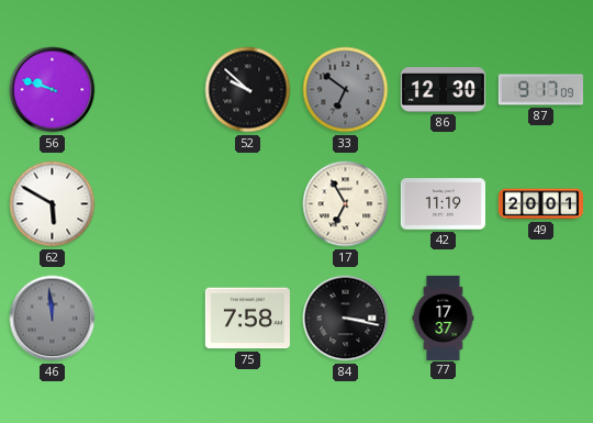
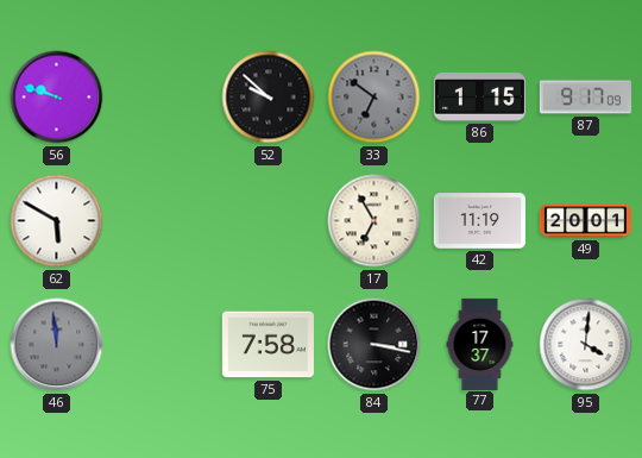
86: 12:30 -> 1:15
95: none -> 4:01
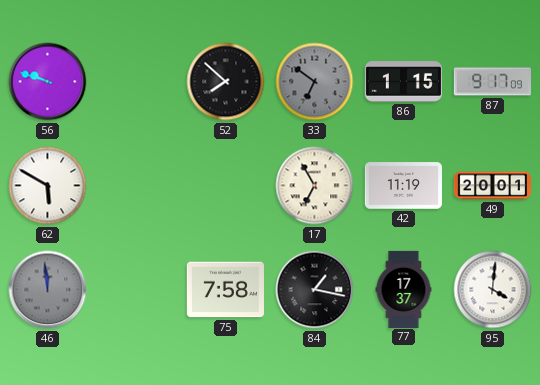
52: 9:52 -> 7:52
84: 3:17 -> 1:17
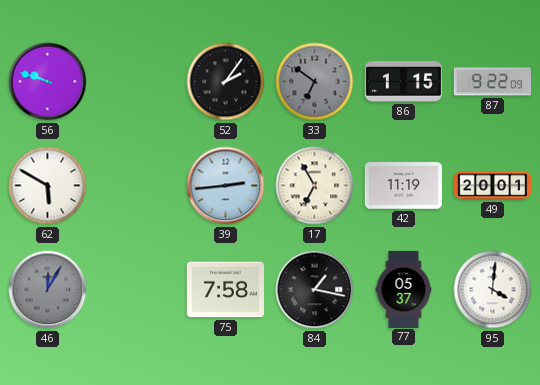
52: 7:52 -> 2:06
87: 9:17 -> 9:22
39: none -> 2:44
46: 11:59 -> 12:05
77: 17:37 -> 05:37
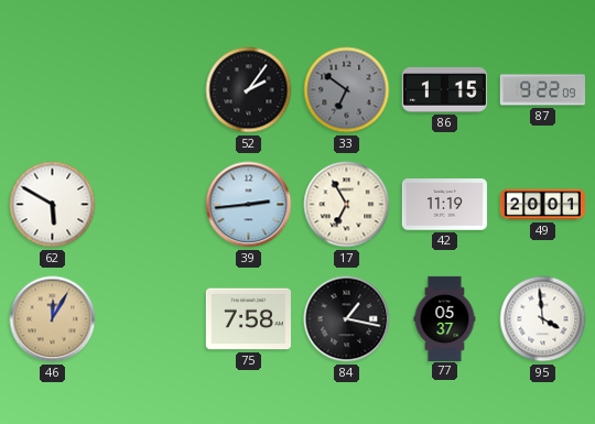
56: 9:48 -> none
46 dial: grey -> champagne
95: 4:01 -> 3:59
